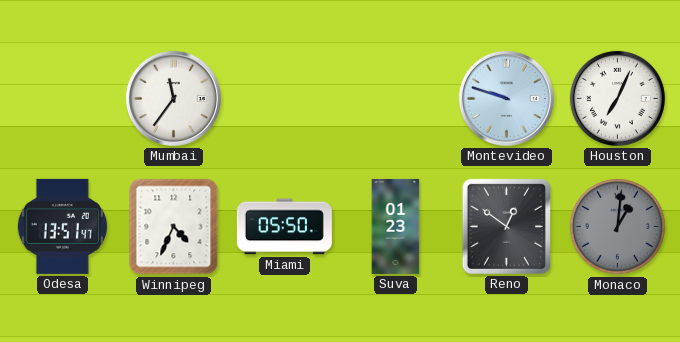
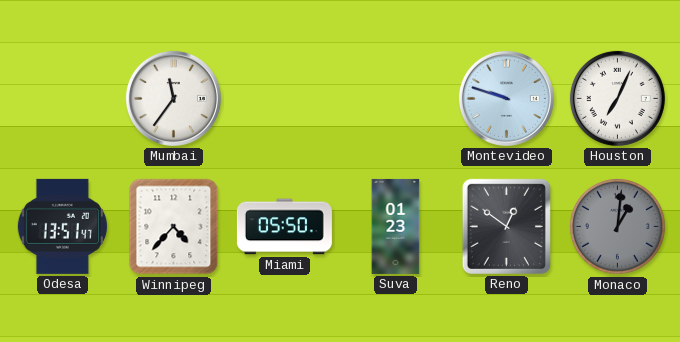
Winnipeg: 4:34 -> 4:37
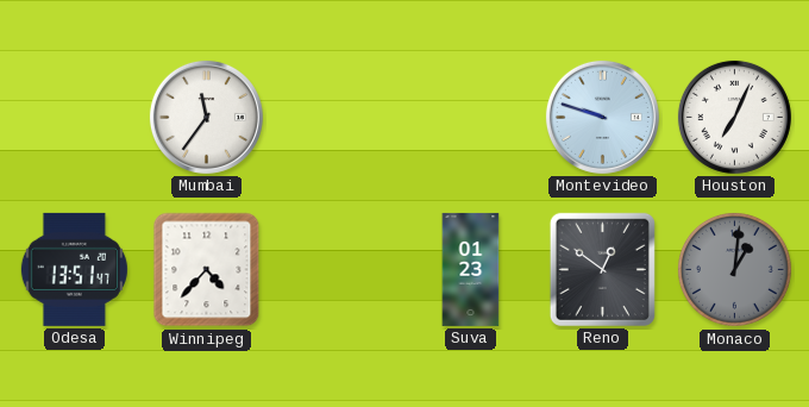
Miami: 05:50 -> none
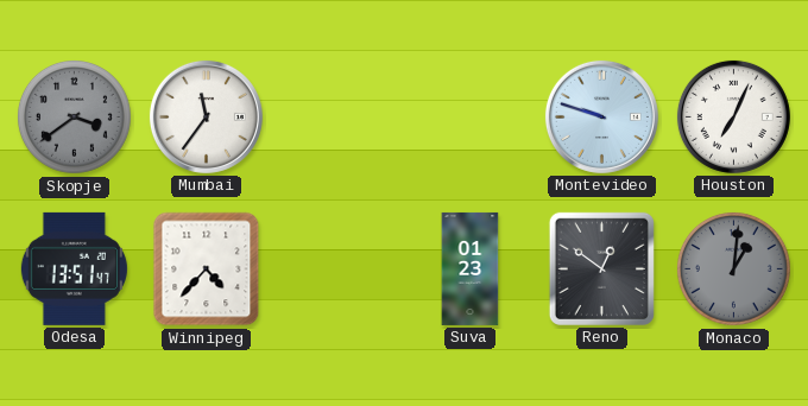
Skopje: none -> 3:39
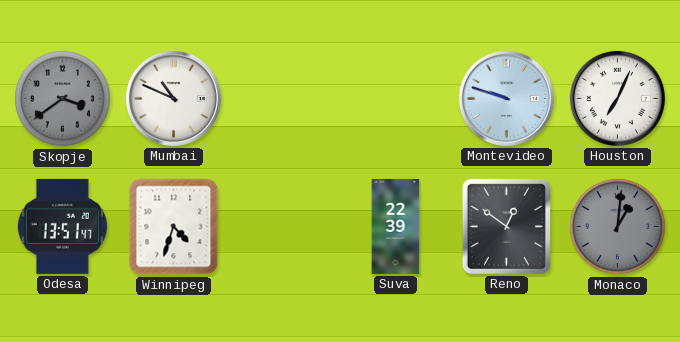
Mumbai: 11:36 -> 10:49
Winnipeg: 4:37 -> 4:33
Suva: 01:23 -> 22:39
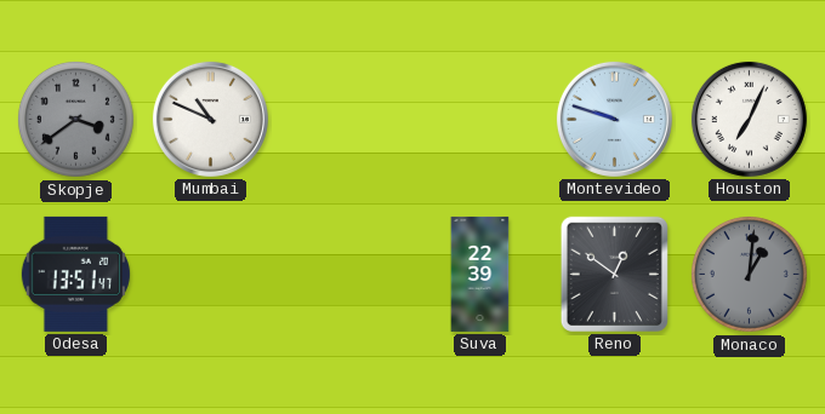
Winnipeg: 4:33 -> none
